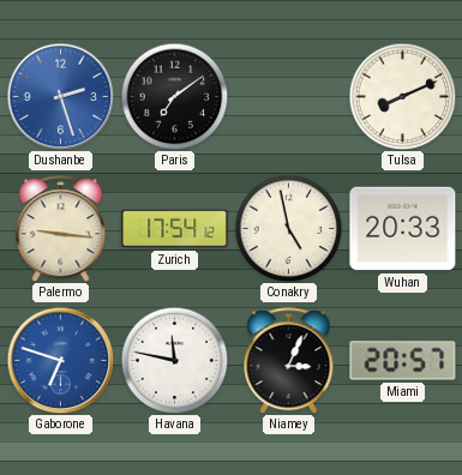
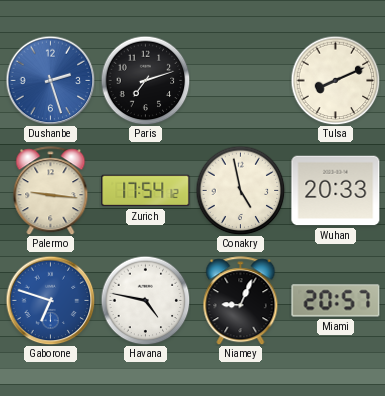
Paris: 7:09 -> 7:12
Havana: 11:47 -> 4:47
Niamey: 3:04 -> 9:04
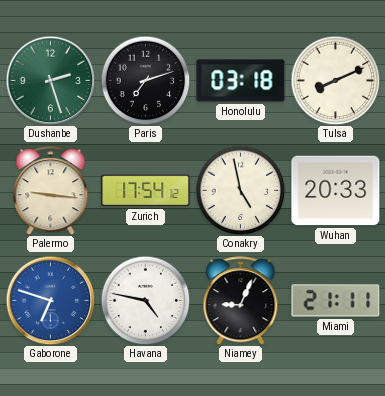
Dushanbe dial: blue -> green
Honolulu: none -> 03:18
Miami: 20:57 -> 21:11
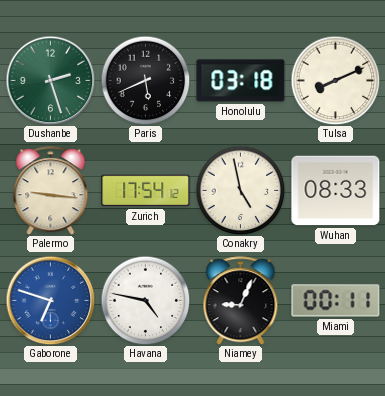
Paris: 7:12 -> 5:41
Wuhan: 20:33 -> 08:33
Miami: 21:11 -> 00:11
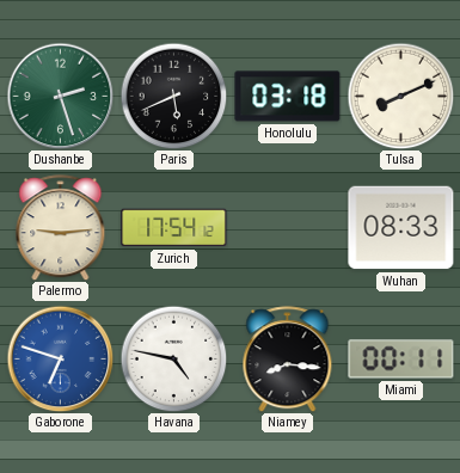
Palermo: 9:16 -> 9:14
Conakry: 4:58 -> none
Niamey: 9:04 -> 8:16
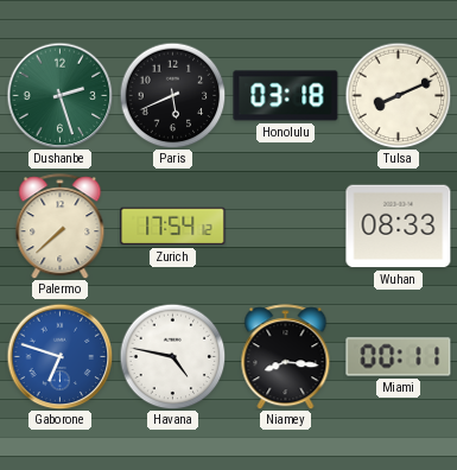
Palermo: 9:14 -> 7:38
